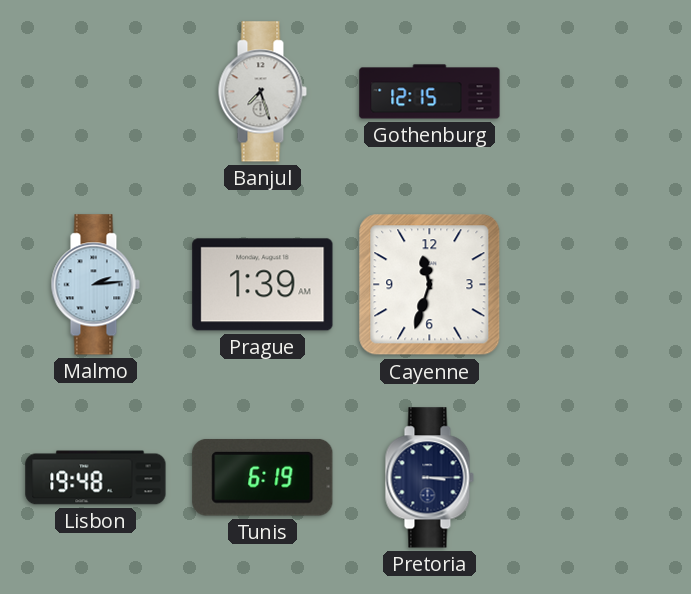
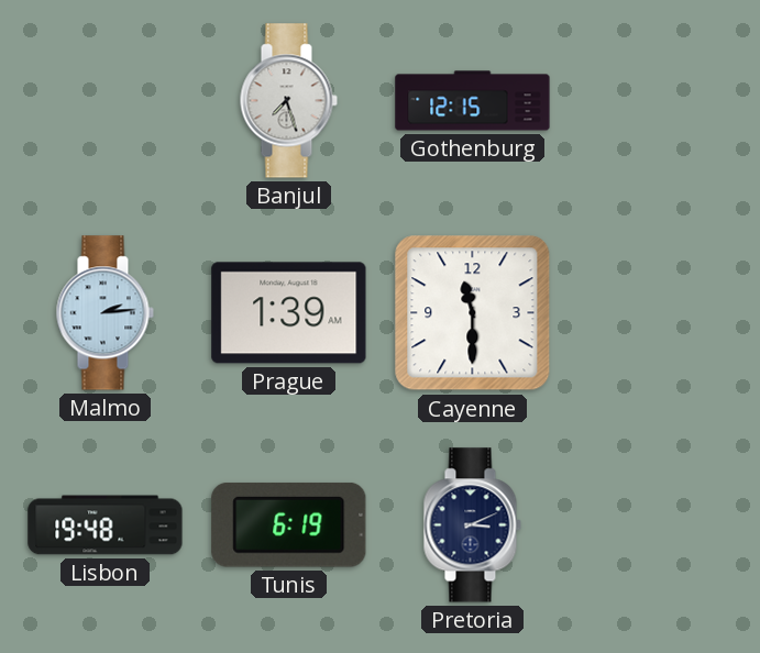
Cayenne: 11:33 -> 11:30
Pretoria: 3:15 -> 3:11
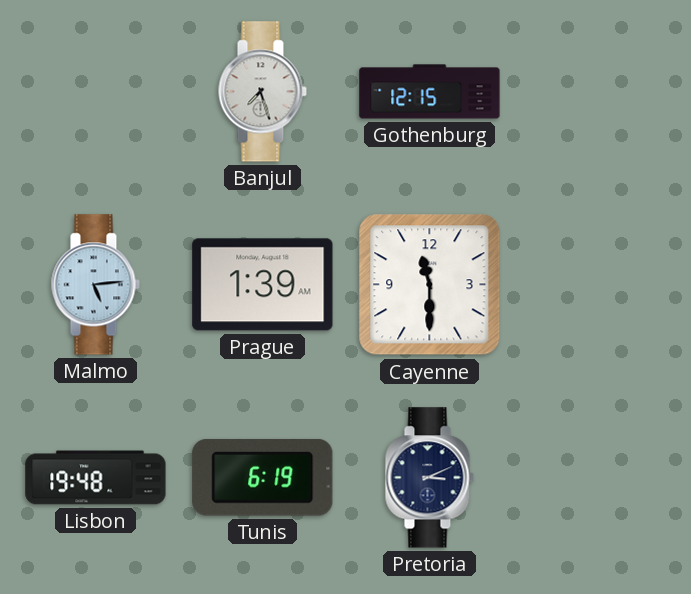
Malmo: 2:14 -> 5:14
